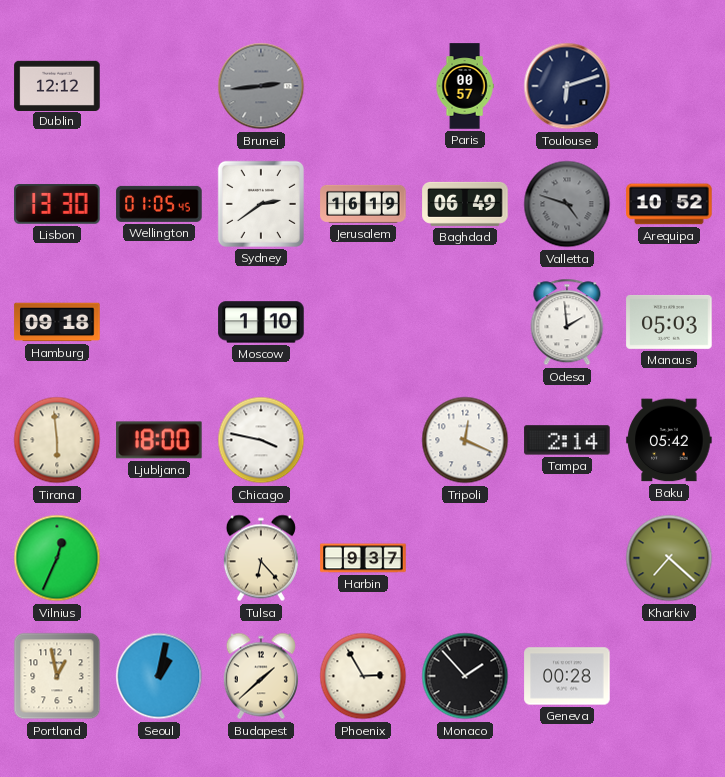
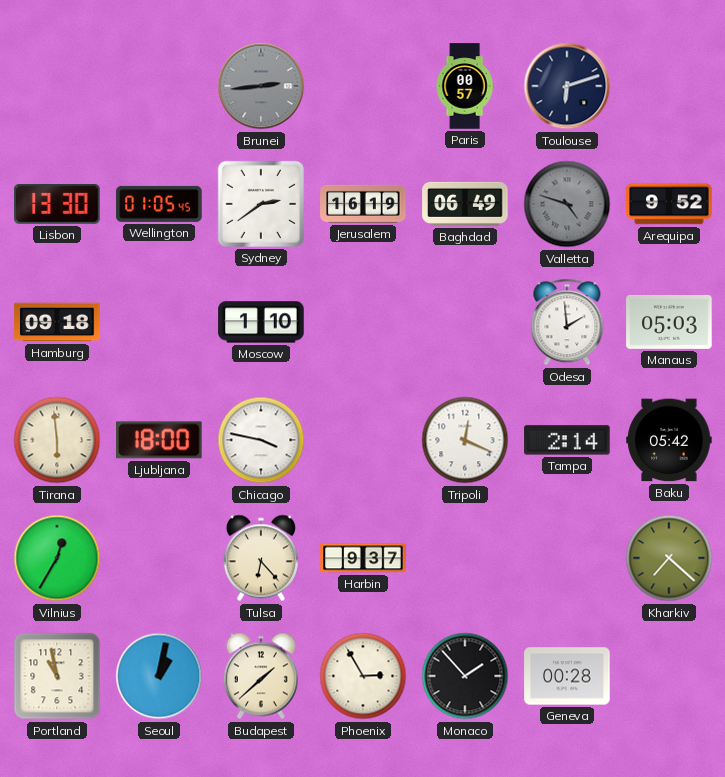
Dublin: 12:12 -> none
Arequipa: 10:52 -> 9:52
Vilnius: 12:34 -> 12:35
Portland: 12:58 -> 10:58
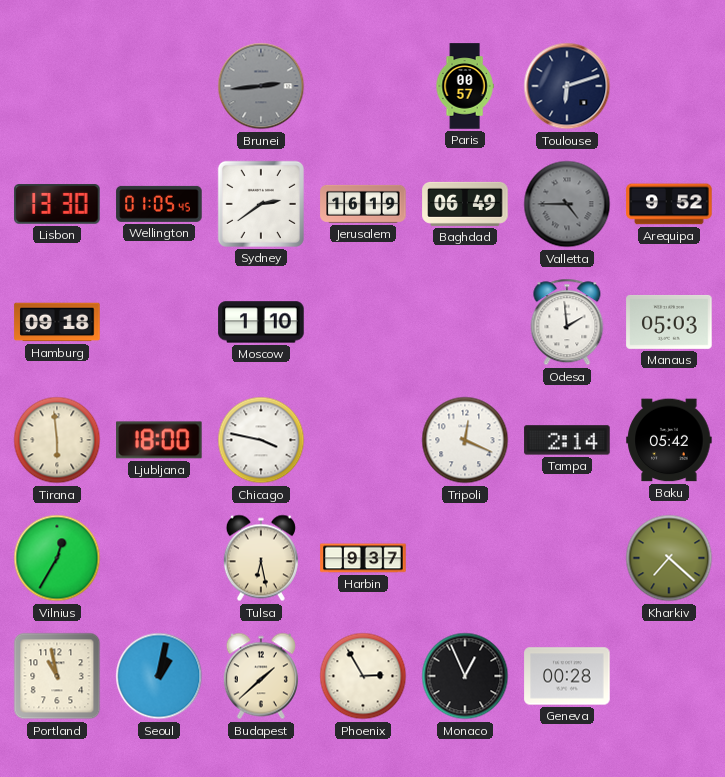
Valletta: 4:48 -> 4:45
Tulsa: 6:23 -> 6:28
Monaco: 1:53 -> 12:56
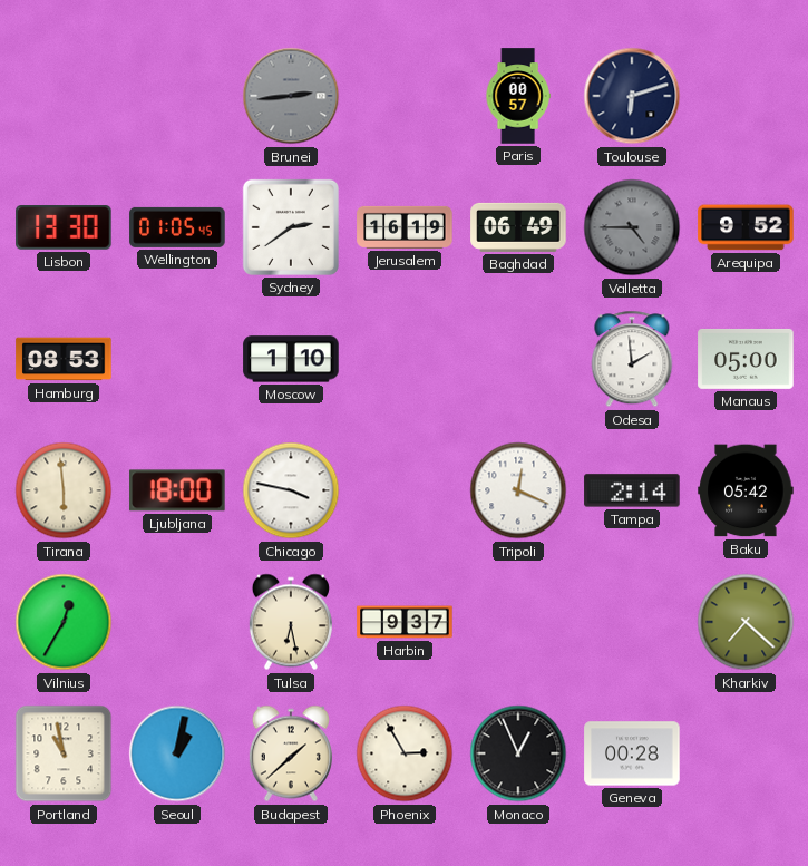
Hamburg: 09:18 -> 08:53
Manaus: 05:03 -> 05:00
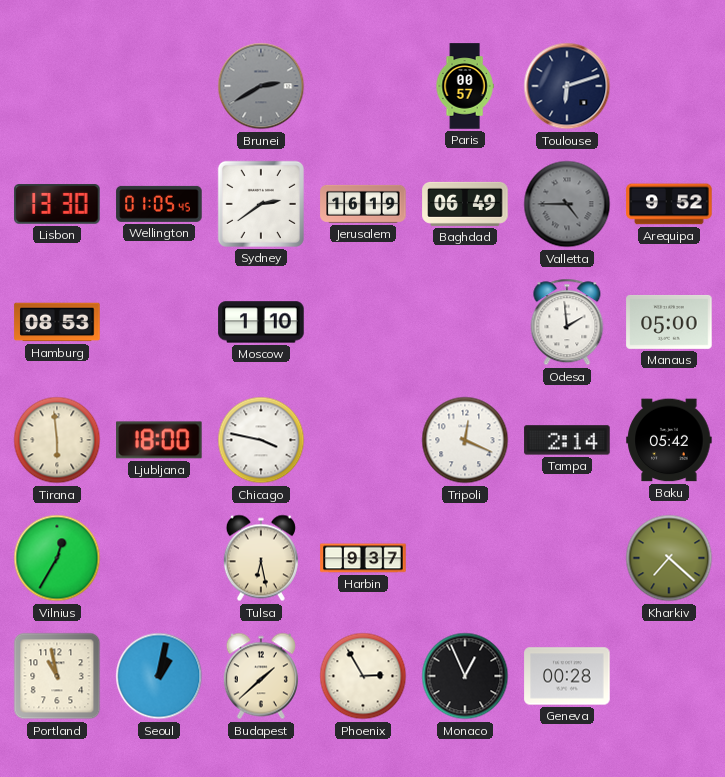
Brunei: 2:44 -> 2:40
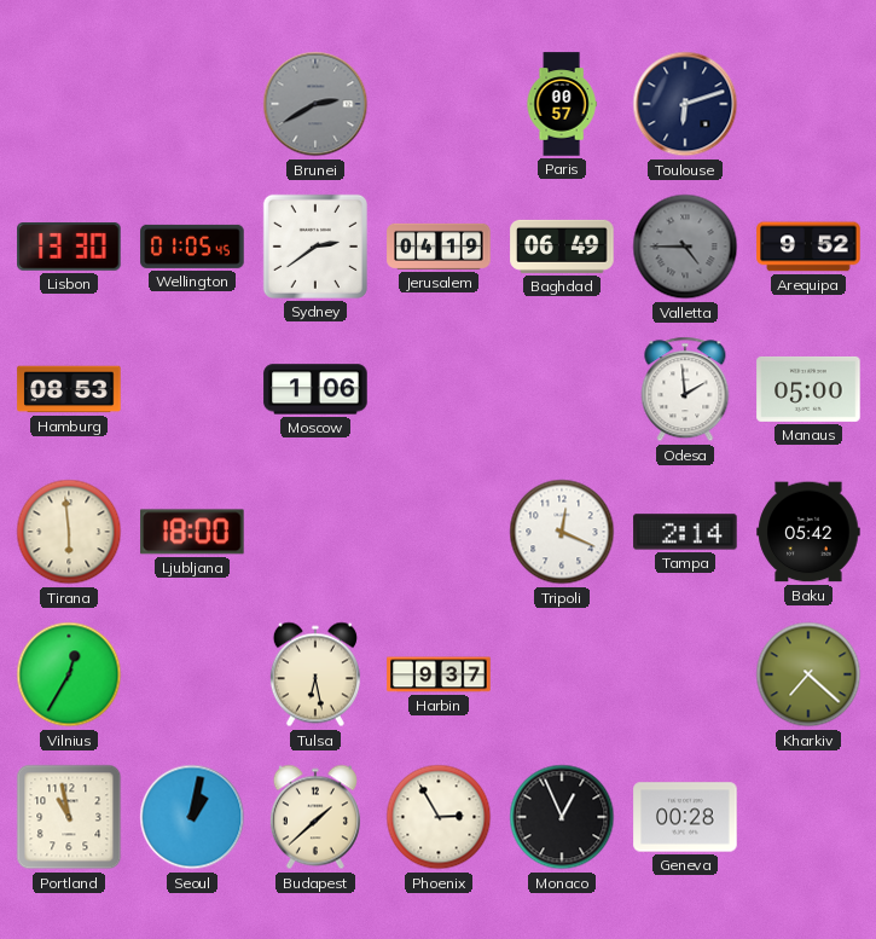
Jerusalem: 16:19 -> 04:19
Moscow: 1:10 -> 1:06
Chicago: 3:47 -> none
